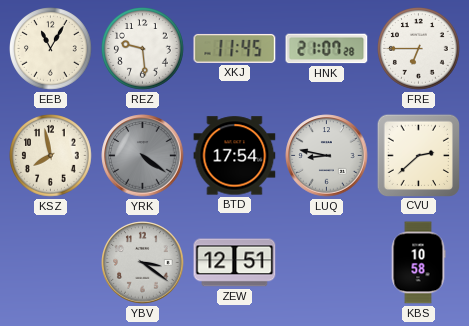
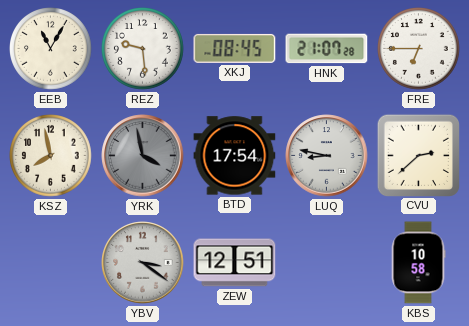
XKJ: 11:45 -> 08:45
YRK: 4:21 -> 3:58
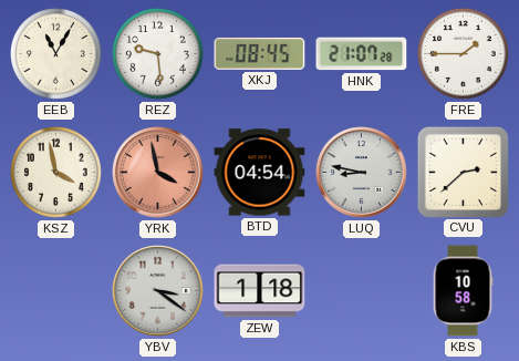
FRE: 6:45 -> 1:45
KSZ: 7:58 -> 3:58
YRK dial: grey -> salmon
BTD: 17:54 -> 04:54
ZEW: 12:51 -> 1:18
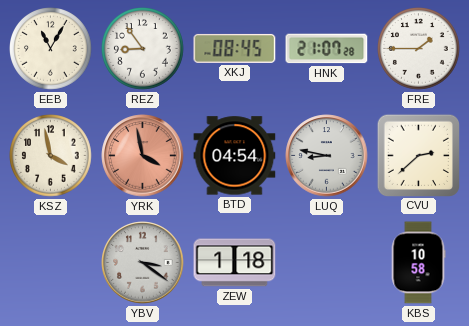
REZ: 9:29 -> 8:54
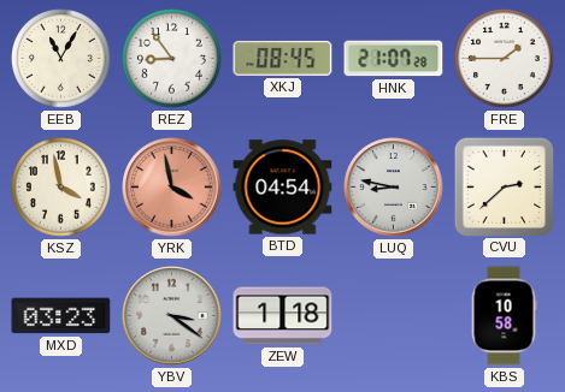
MXD: none -> 03:23
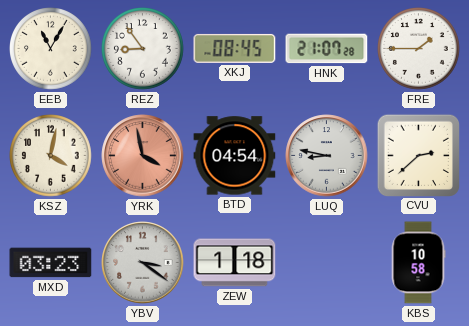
KSZ: 3:58 -> 4:02
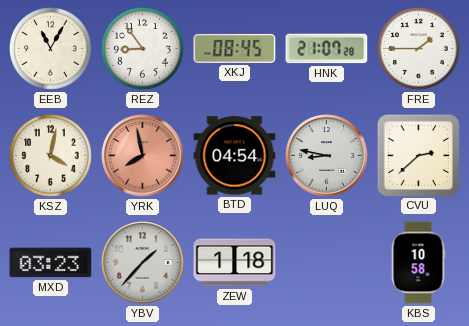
YRK: 3:58 -> 7:58
YBV: 3:21 -> 1:37
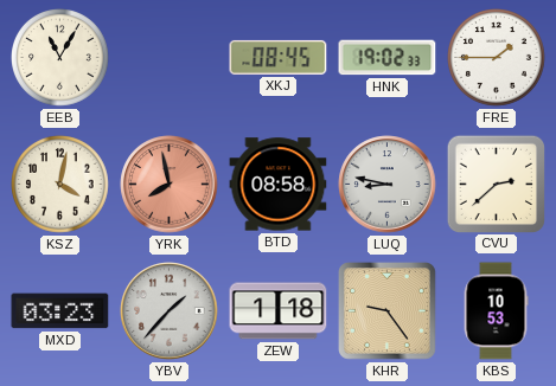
REZ: 8:54 -> none
HNK: 21:07 -> 19:02
BTD: 04:54 -> 08:58
KHR: none -> 9:24
KBS: 10:58 -> 10:53
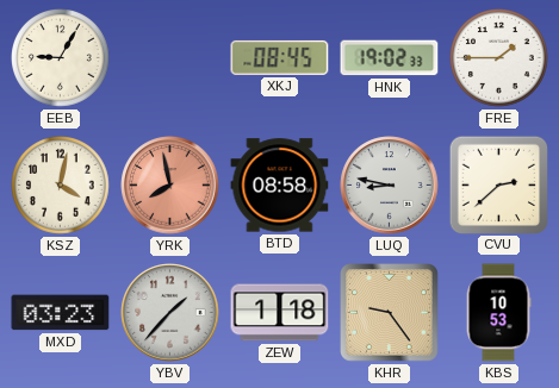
EEB: 11:05 -> 9:05
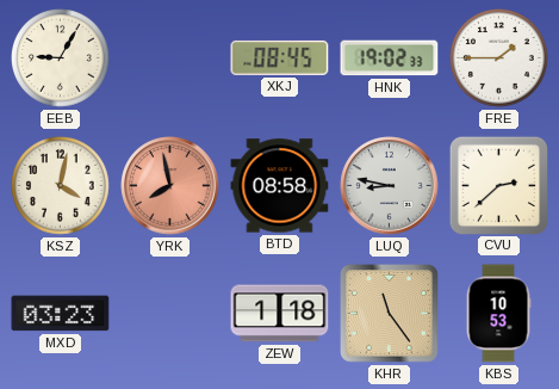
YBV: 1:37 -> none
KHR: 9:24 -> 11:24
